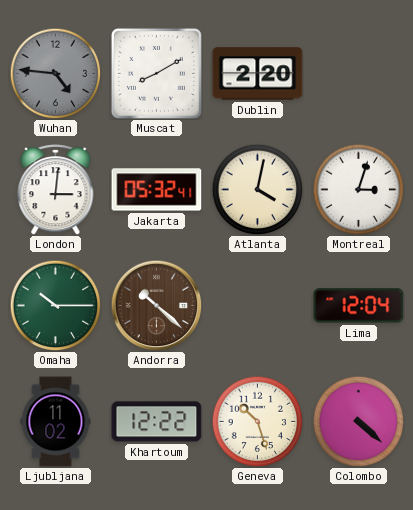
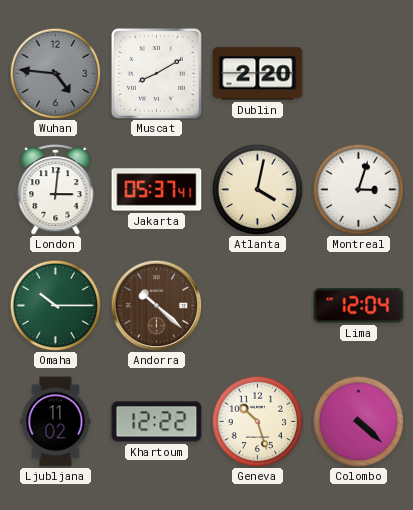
Jakarta: 05:32 -> 05:37
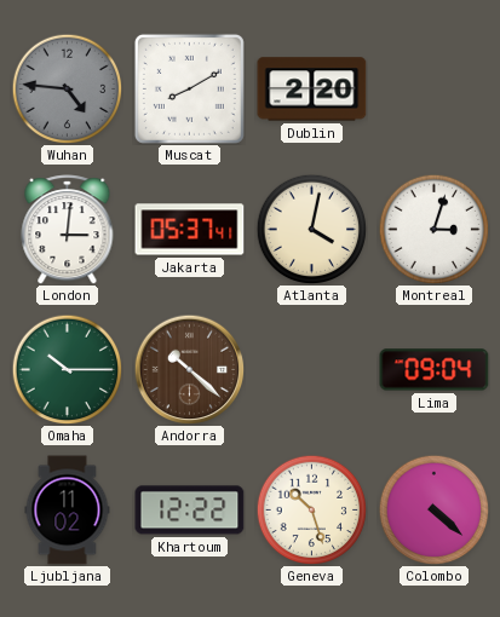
Lima: 12:04 -> 09:04
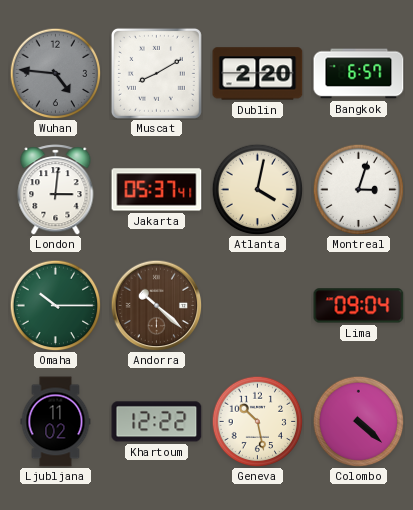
Bangkok: none -> 6:57
Geneva: 10:27 -> 10:28
